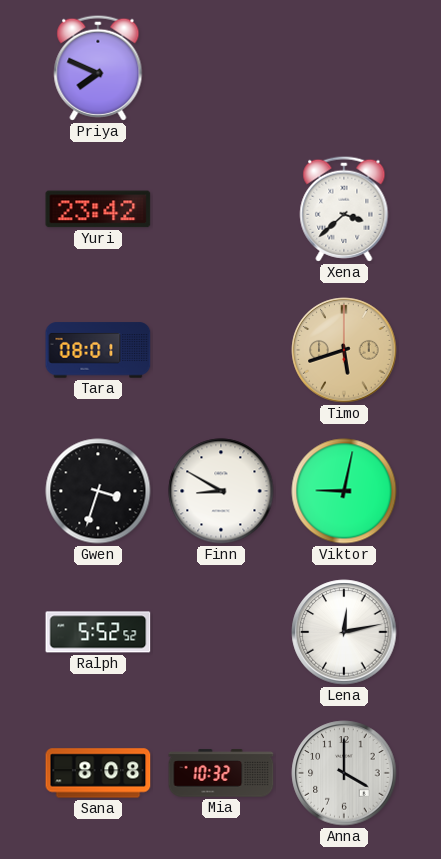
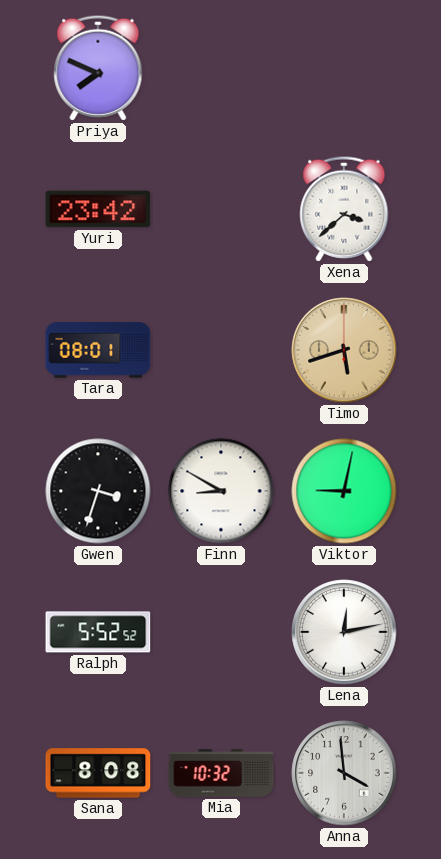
Anna: 4:00 -> 3:59
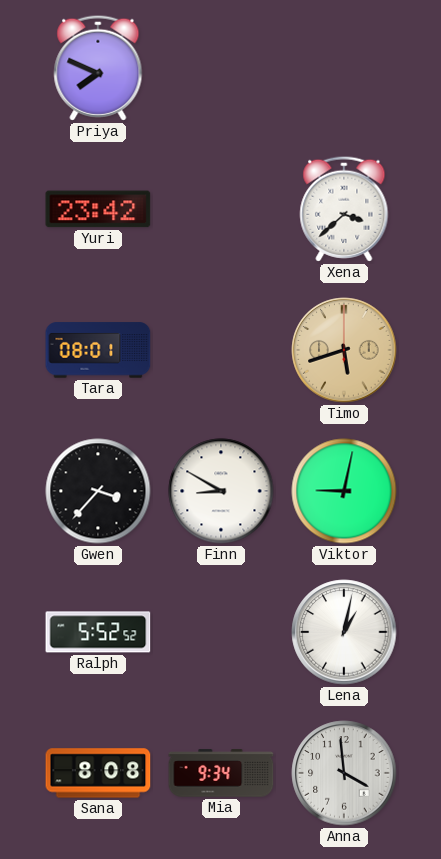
Gwen: 3:33 -> 3:37
Lena: 12:13 -> 1:02
Mia: 10:32 -> 9:34
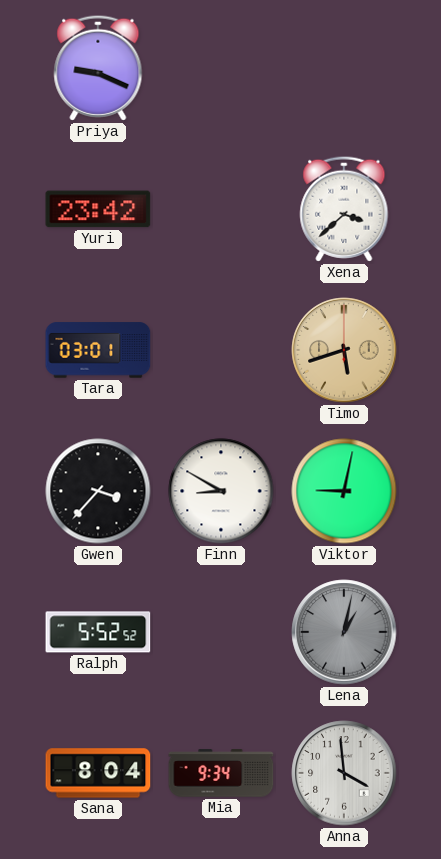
Priya: 7:49 -> 9:19
Tara: 08:01 -> 03:01
Lena dial: white -> grey
Sana: 8:08 -> 8:04
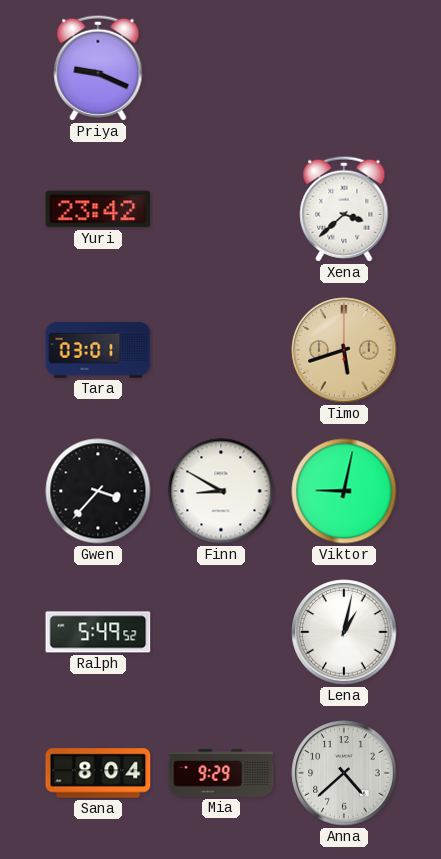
Ralph: 5:52 -> 5:49
Lena dial: grey -> white
Mia: 9:34 -> 9:29
Anna: 3:59 -> 4:38
